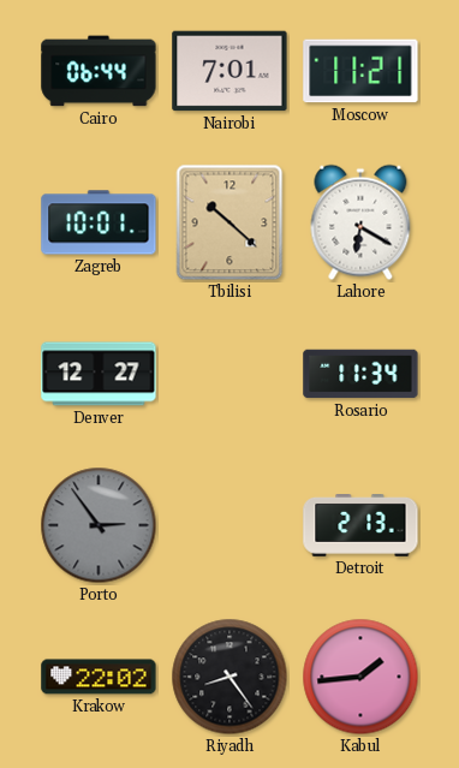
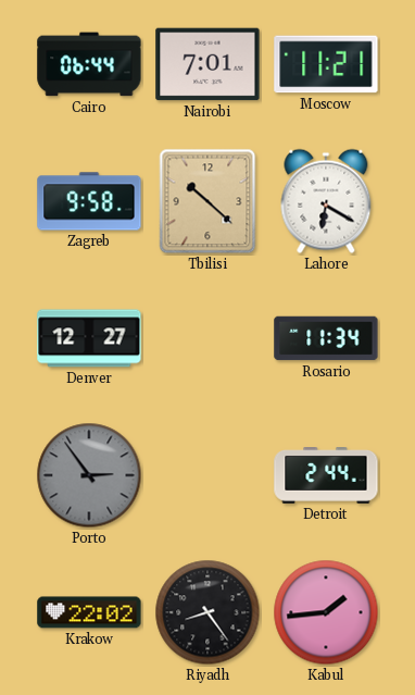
Zagreb: 10:01 -> 9:58
Detroit: 2:13 -> 2:44
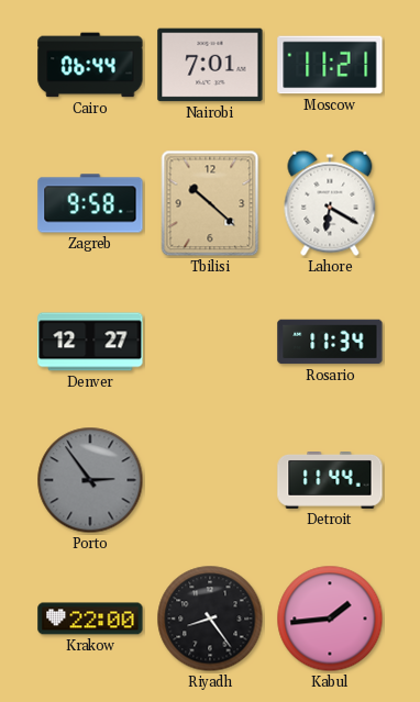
Detroit: 2:44 -> 11:44
Krakow: 22:02 -> 22:00
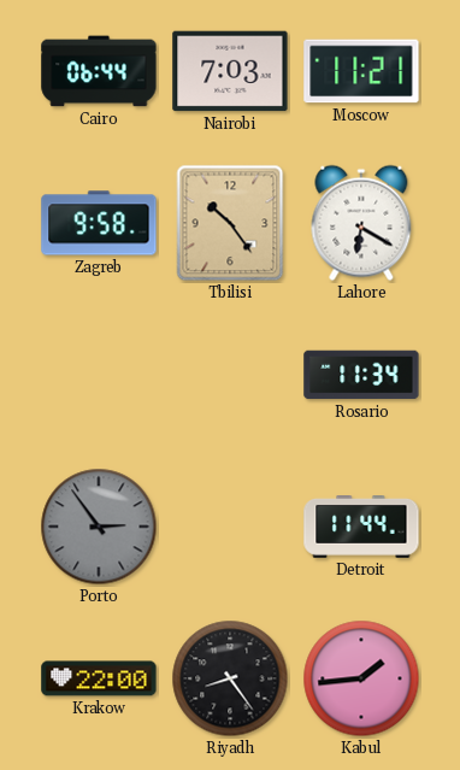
Nairobi: 7:01 -> 7:03
Tbilisi: 10:22 -> 10:24
Denver: 12:27 -> none
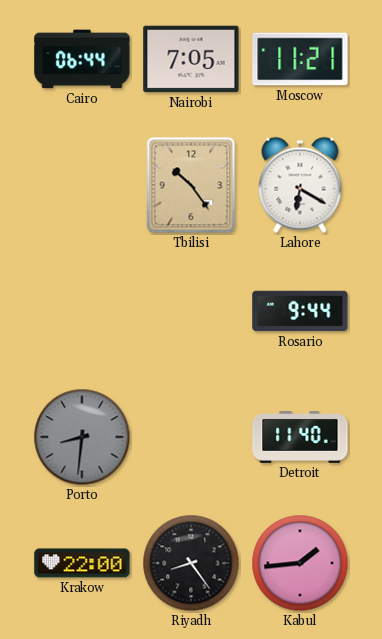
Nairobi: 7:03 -> 7:05
Zagreb: 9:58 -> none
Rosario: 11:34 -> 9:44
Porto: 2:54 -> 8:31
Detroit: 11:44 -> 11:40
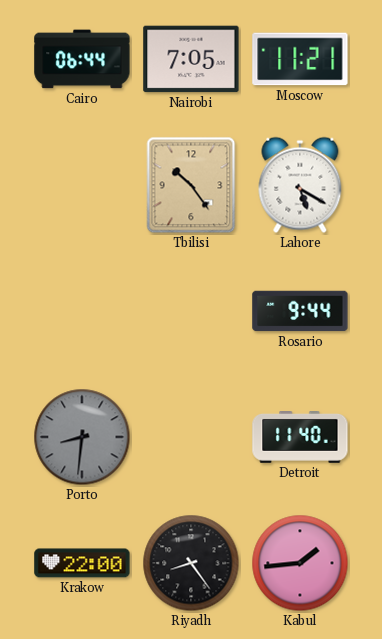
Lahore: 6:20 -> 5:20
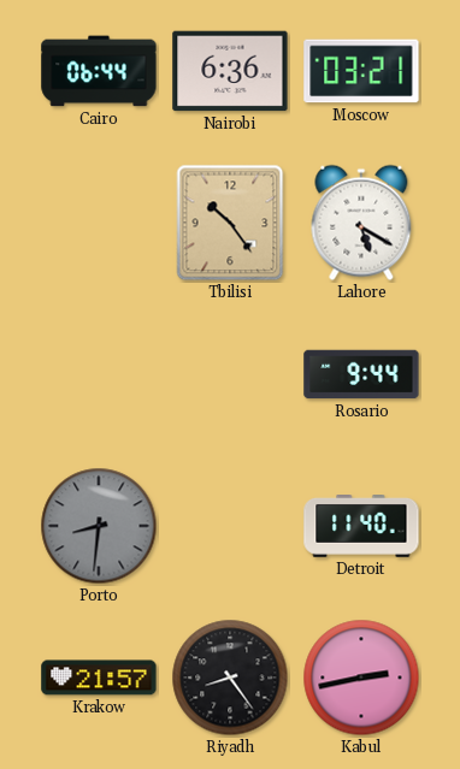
Nairobi: 7:05 -> 6:36
Moscow: 11:21 -> 03:21
Krakow: 22:00 -> 21:57
Kabul: 1:44 -> 2:43
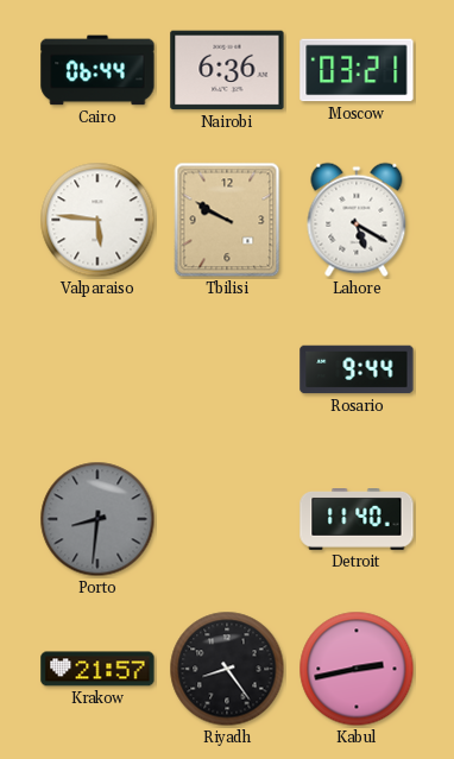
Valparaiso: none -> 5:46
Tbilisi: 10:24 -> 9:50
